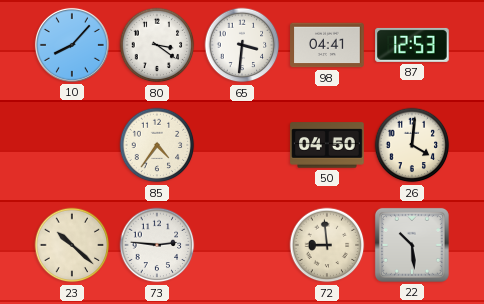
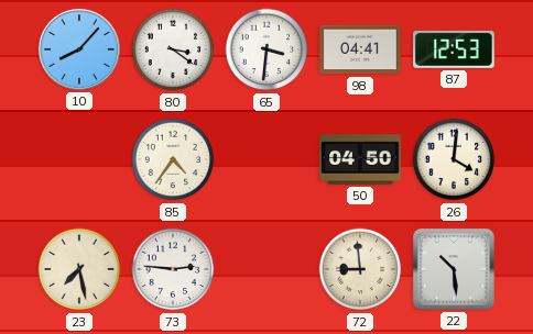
23: 10:22 -> 7:28
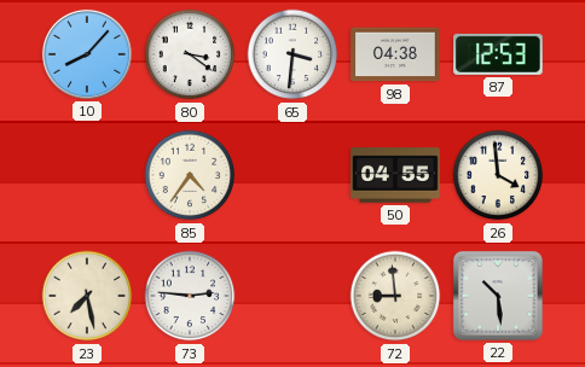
98: 04:41 -> 04:38
50: 04:50 -> 04:55
26: 4:01 -> 3:59
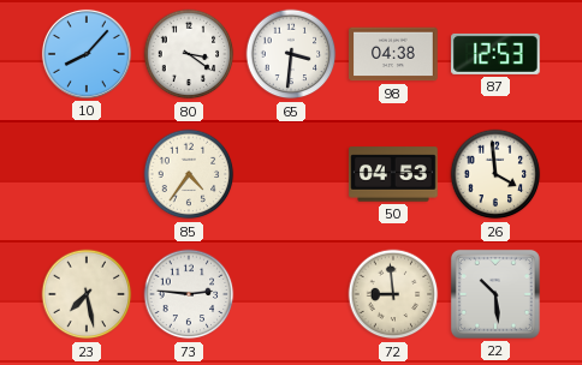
50: 04:55 -> 04:53
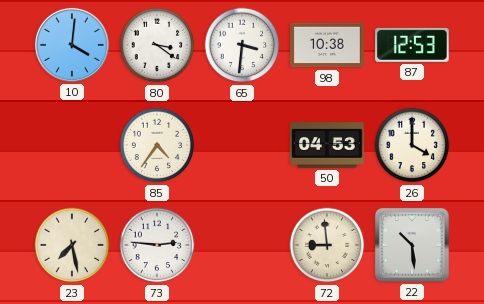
10: 8:07 -> 4:01
98: 04:38 -> 10:38
26: 3:59 -> 4:00
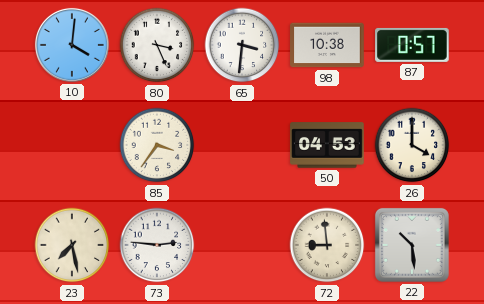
80: 3:21 -> 3:26
87: 12:53 -> 0:57
85: 4:36 -> 3:36
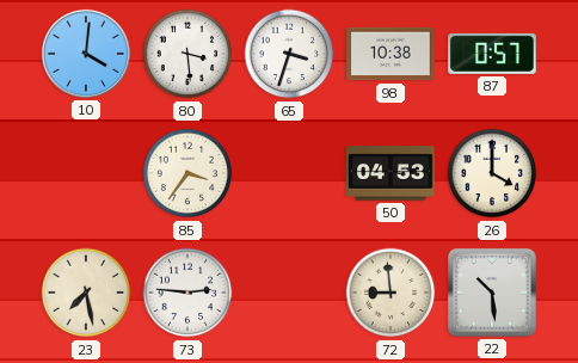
80: 3:26 -> 3:29
65: 3:31 -> 3:33
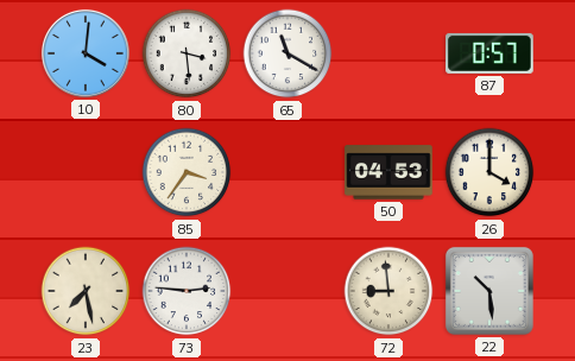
65: 3:33 -> 11:20
98: 10:38 -> none
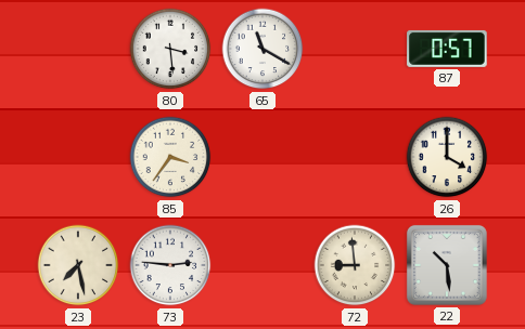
10: 4:01 -> none
50: 04:53 -> none
